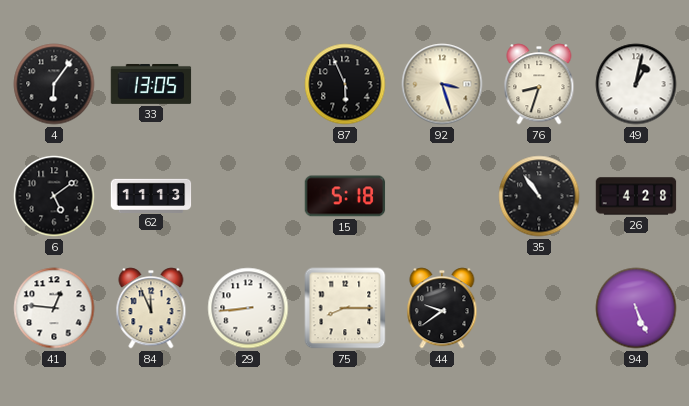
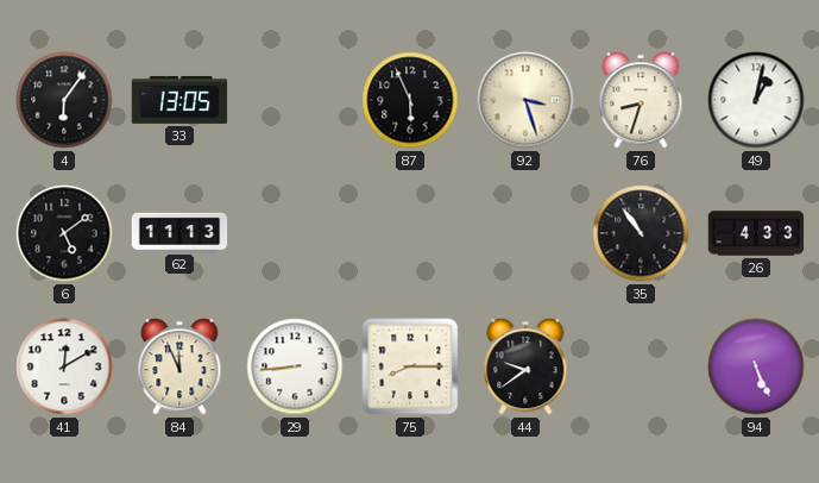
15: 5:18 -> none
26: 4:28 -> 4:33
41: 12:46 -> 12:10
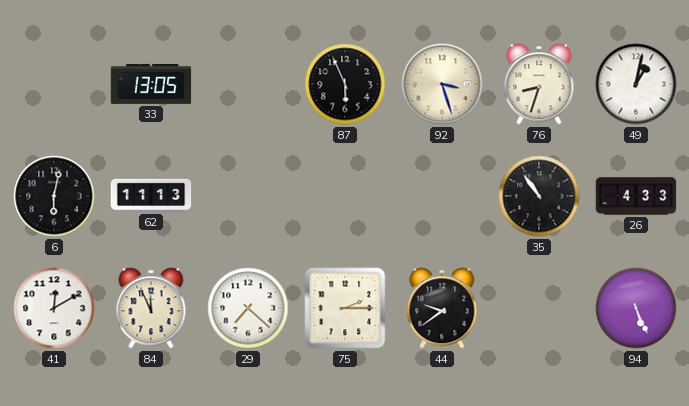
4: 6:06 -> none
6: 5:09 -> 6:02
29: 8:44 -> 7:22
75: 8:15 -> 2:15
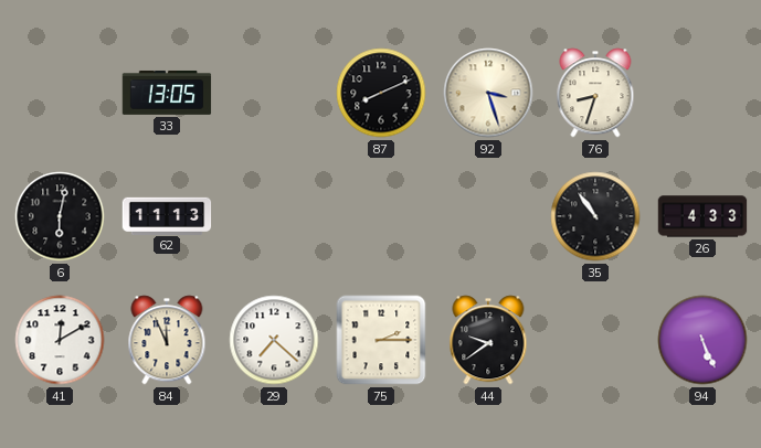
87: 5:56 -> 8:11
49: 1:02 -> none
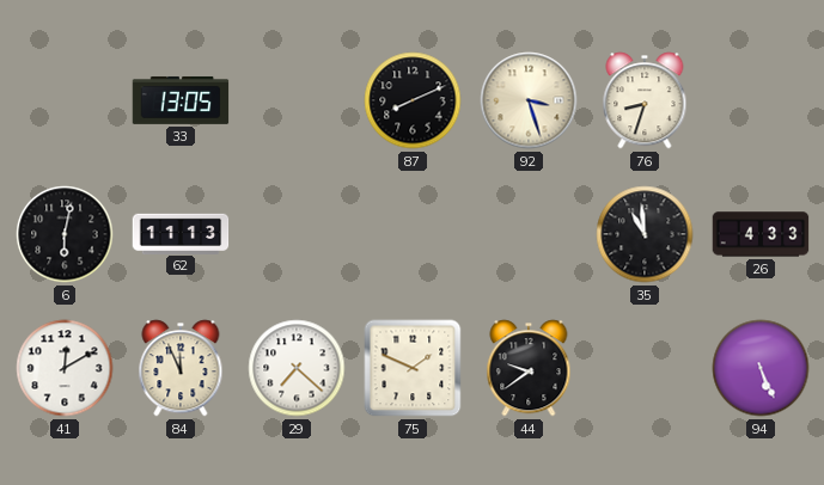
35: 10:54 -> 10:59
75: 2:15 -> 1:49
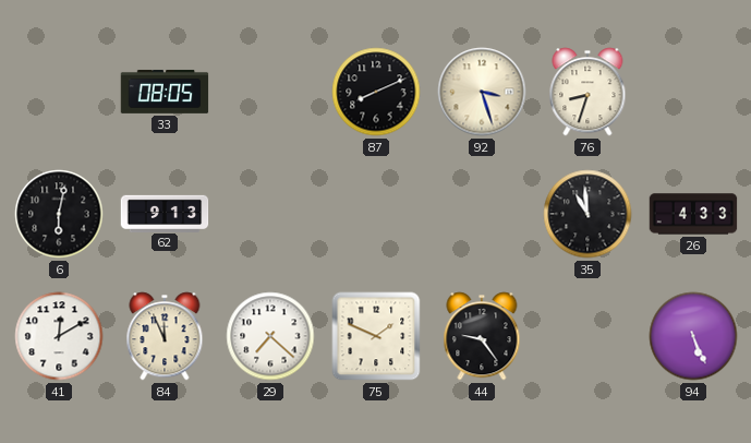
33: 13:05 -> 08:05
62: 11:13 -> 9:13
44: 9:39 -> 9:24
